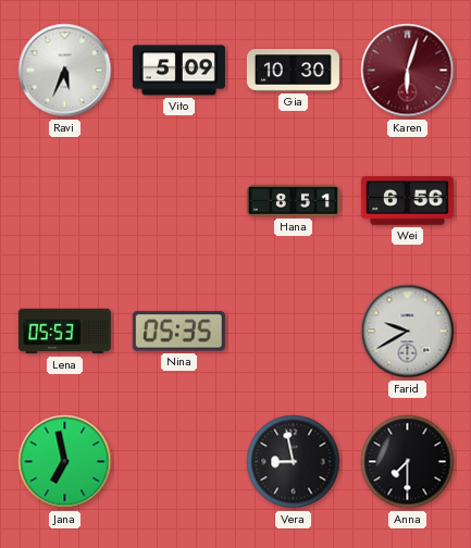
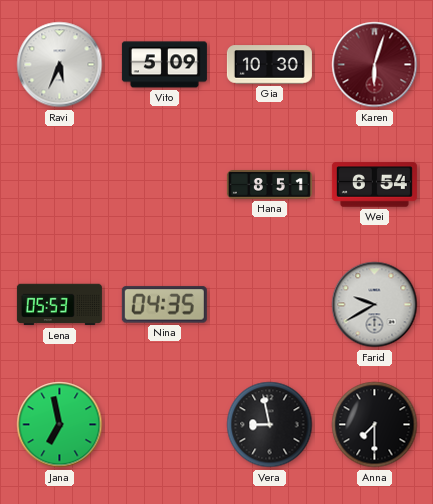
Wei: 6:56 -> 6:54
Nina: 05:35 -> 04:35
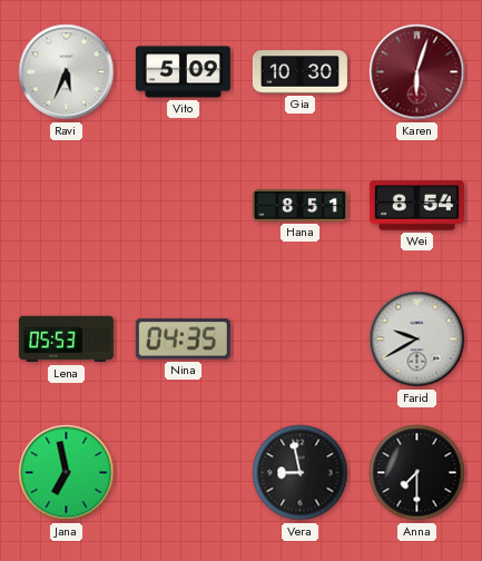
Wei: 6:54 -> 8:54
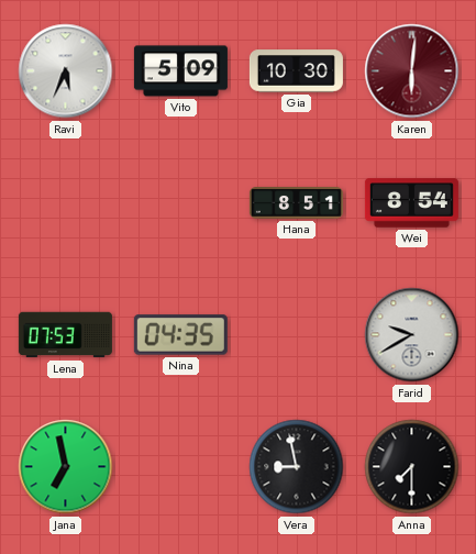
Karen: 6:03 -> 6:01
Lena: 05:53 -> 07:53
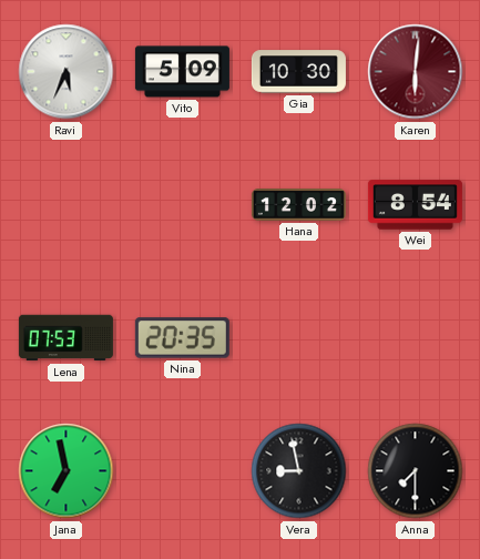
Hana: 8:51 -> 12:02
Nina: 04:35 -> 20:35
Farid: 9:40 -> none
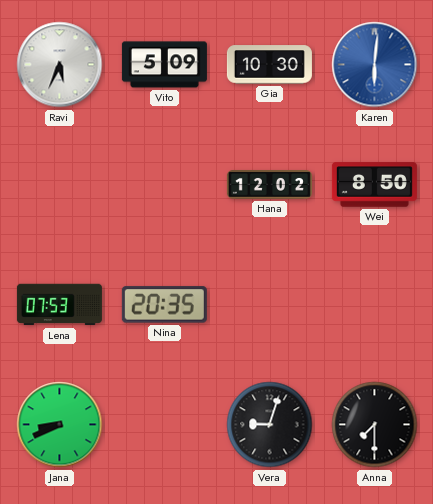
Karen dial: burgundy -> blue
Wei: 8:54 -> 8:50
Jana: 6:58 -> 8:41
Vera: 8:58 -> 9:03
